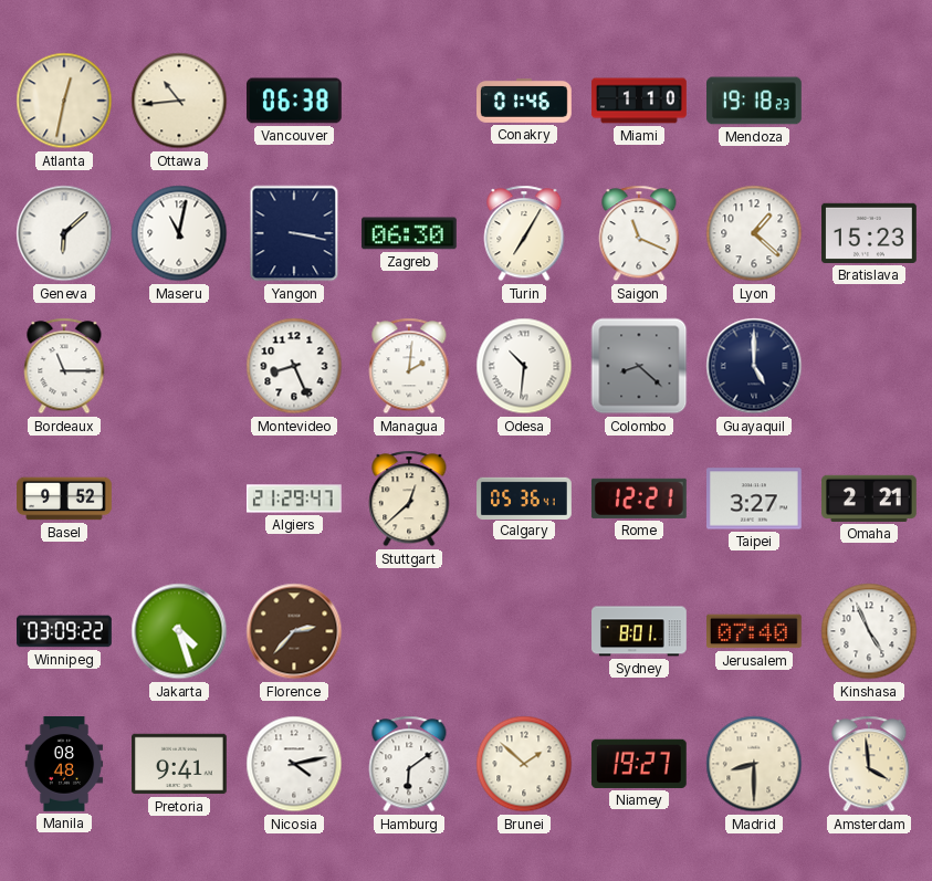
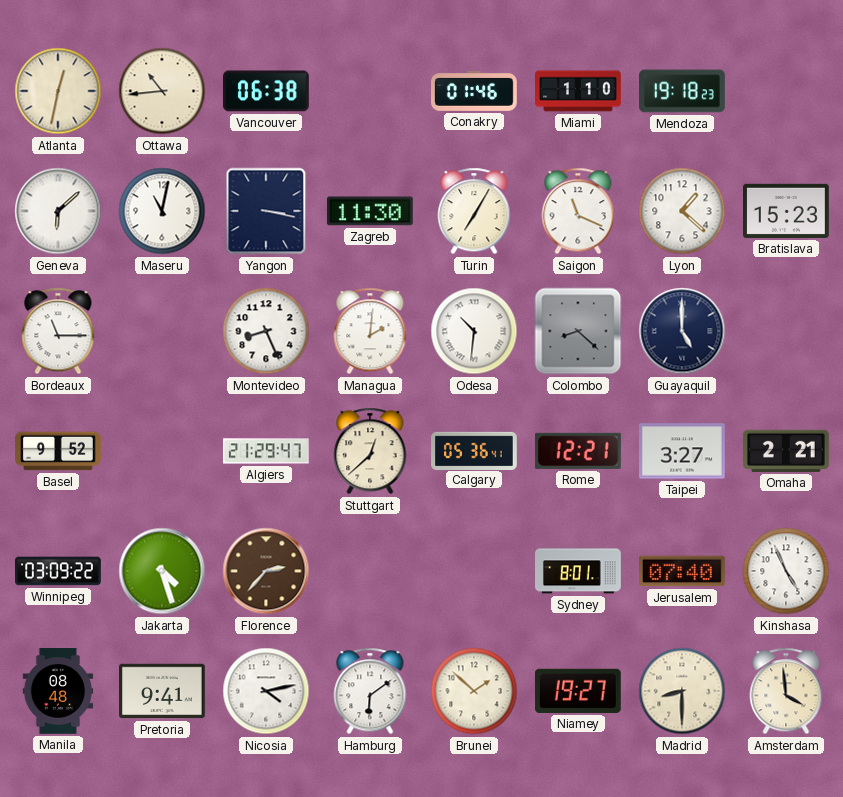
Zagreb: 06:30 -> 11:30
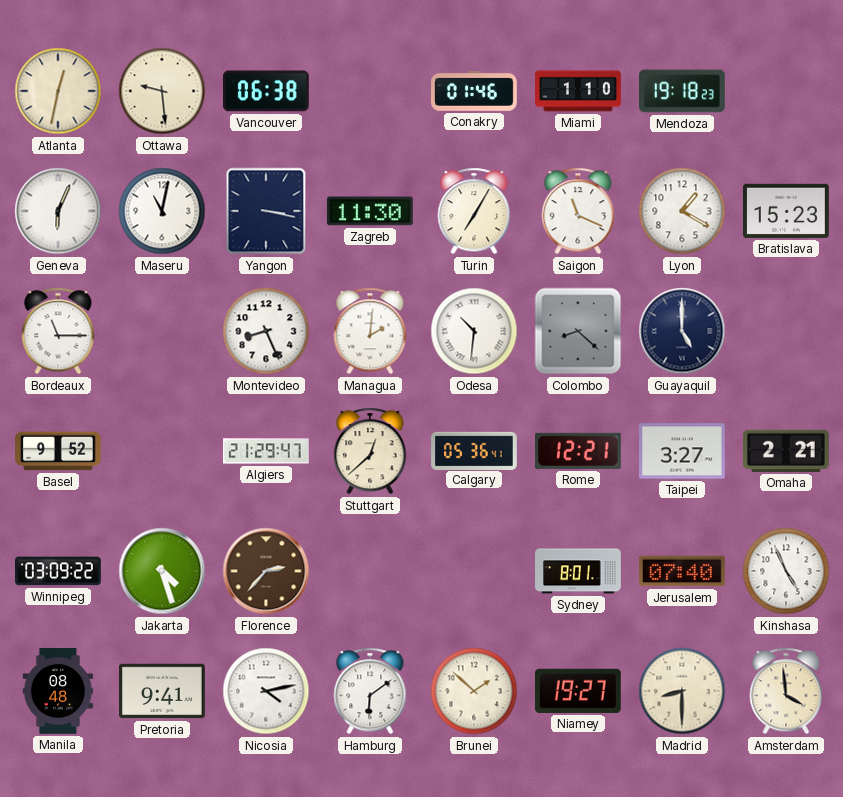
Ottawa: 10:44 -> 9:29
Geneva: 6:08 -> 6:04
Lyon: 1:22 -> 1:20
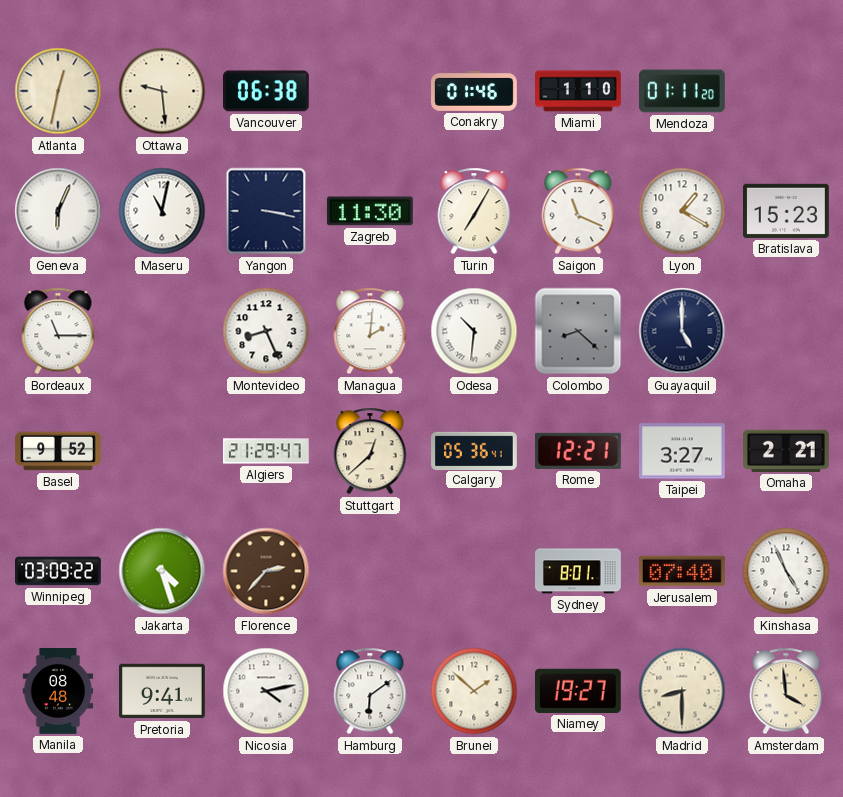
Mendoza: 19:18 -> 01:11
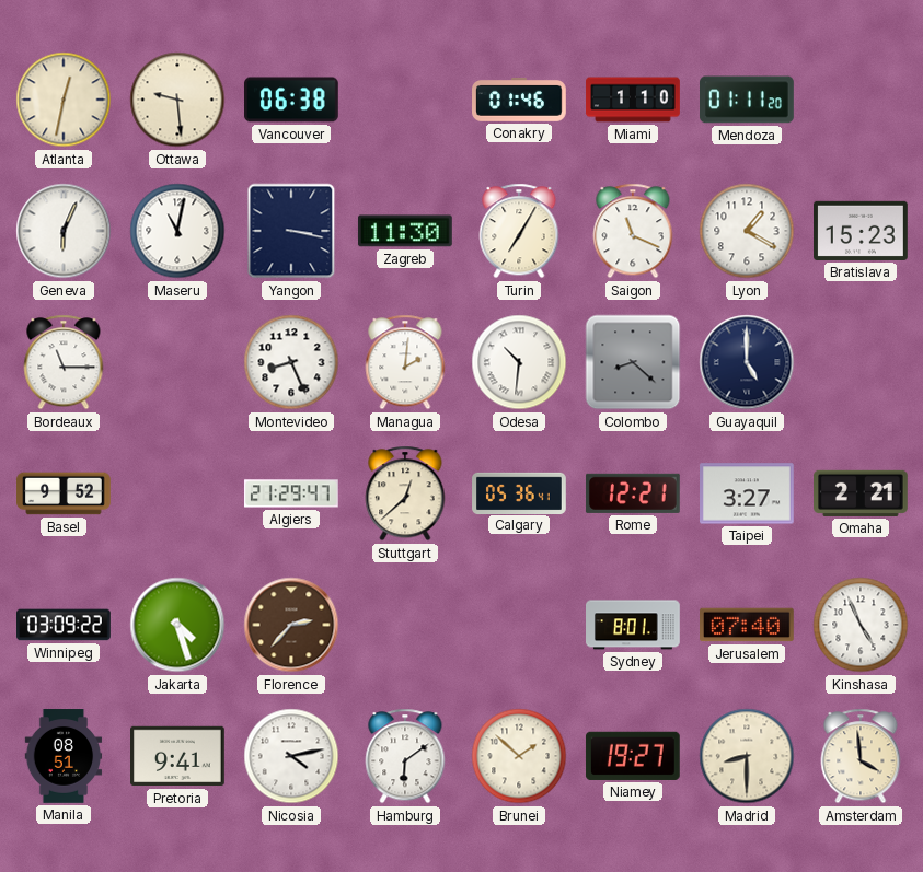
Manila: 08:48 -> 08:51
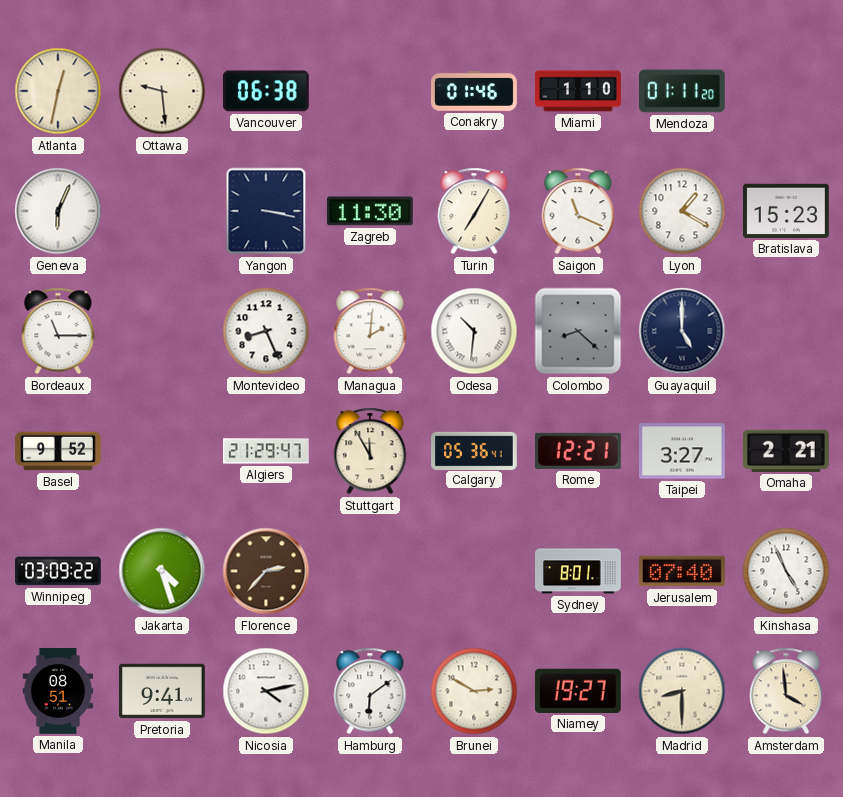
Maseru: 11:02 -> none
Stuttgart: 12:38 -> 11:55
Brunei: 1:52 -> 2:50
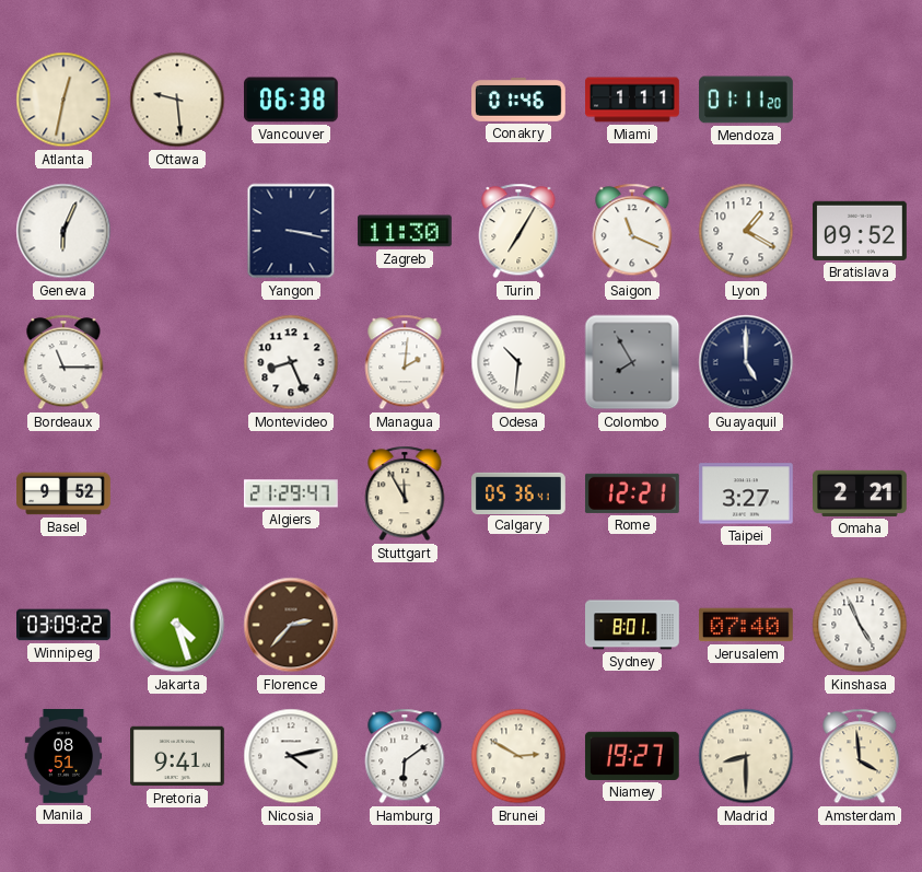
Miami: 1:10 -> 1:11
Bratislava: 15:23 -> 09:52
Colombo: 8:22 -> 7:55
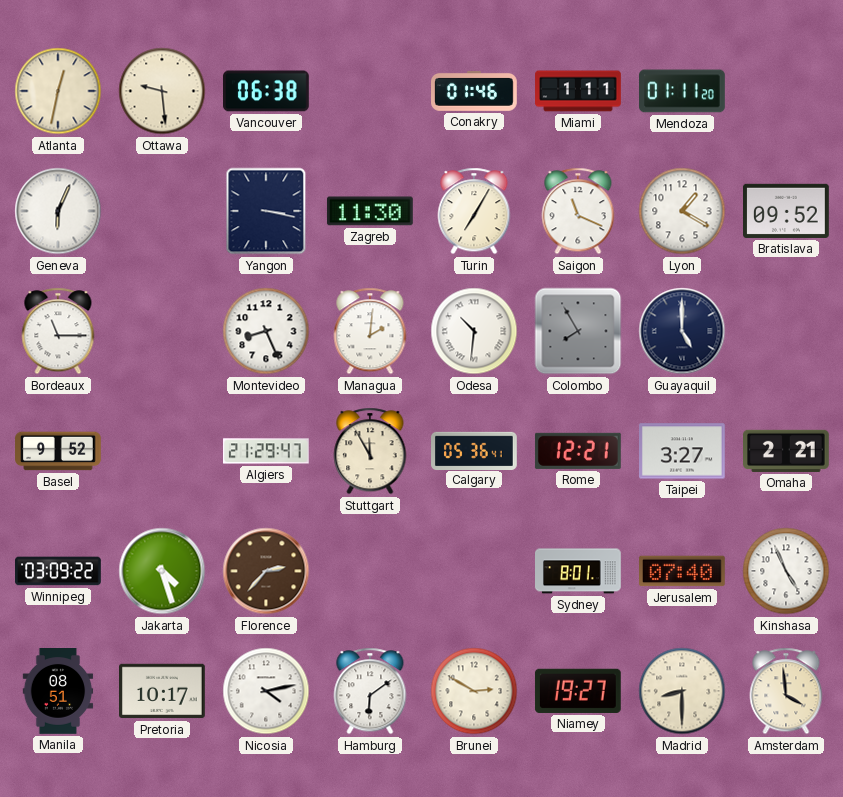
Pretoria: 9:41 -> 10:17
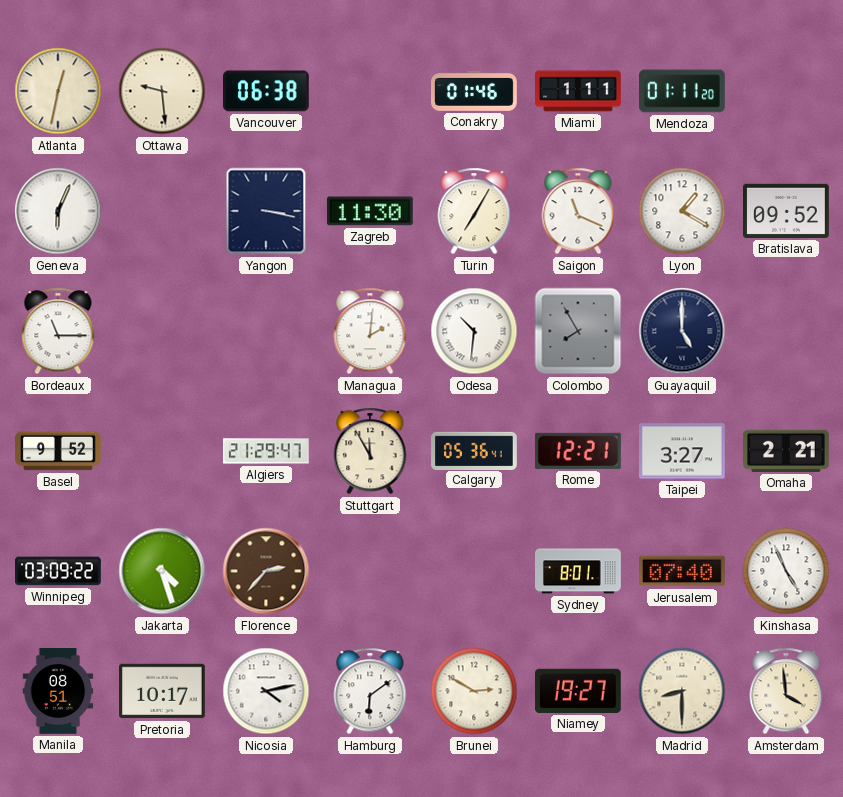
Montevideo: 8:26 -> none
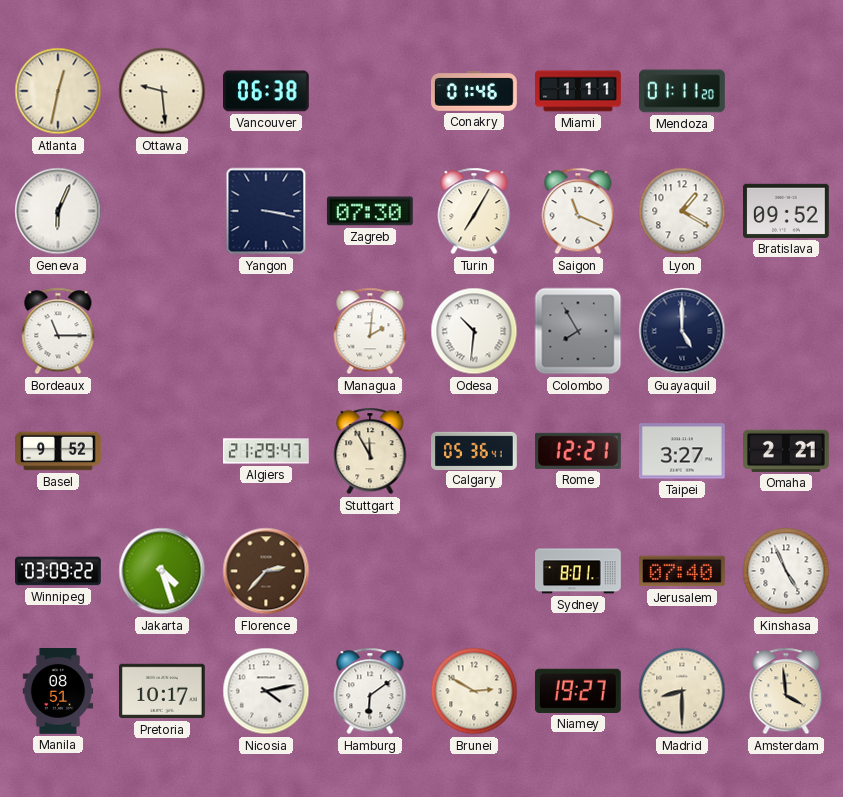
Zagreb: 11:30 -> 07:30
